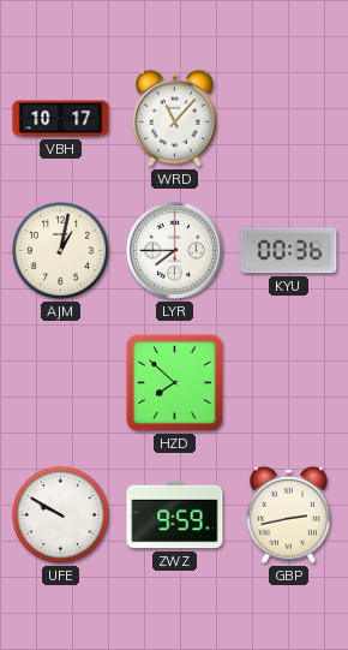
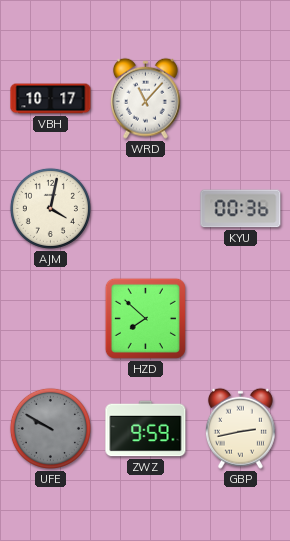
AJM: 1:02 -> 4:02
LYR: 7:45 -> none
UFE dial: white -> grey
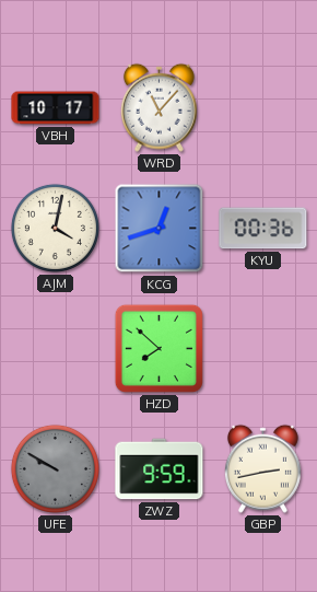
KCG: none -> 12:42
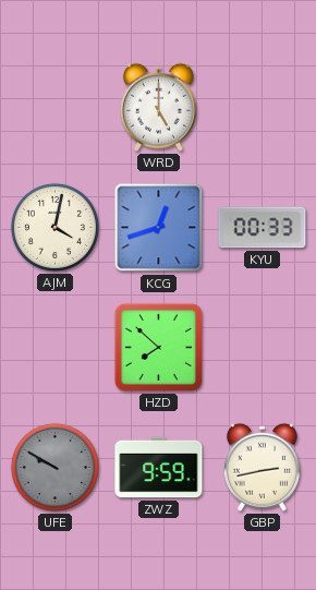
VBH: 10:17 -> none
WRD: 11:07 -> 5:00
KYU: 00:36 -> 00:33
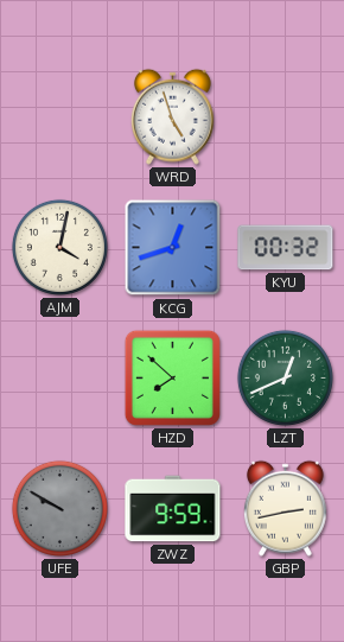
WRD: 5:00 -> 4:57
KYU: 00:33 -> 00:32
LZT: none -> 12:41
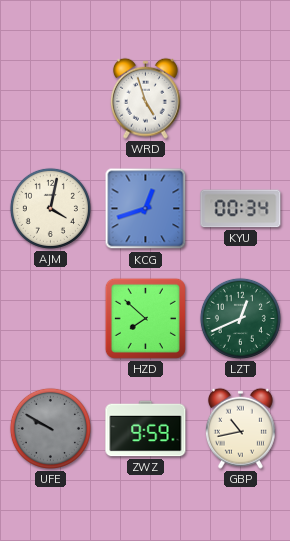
KYU: 00:32 -> 00:34
GBP: 2:43 -> 10:43
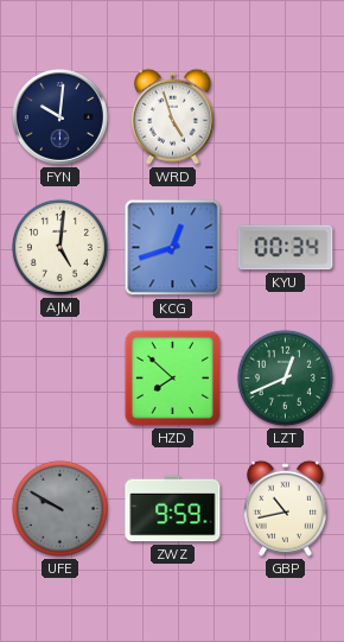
FYN: none -> 10:01
AJM: 4:02 -> 5:01
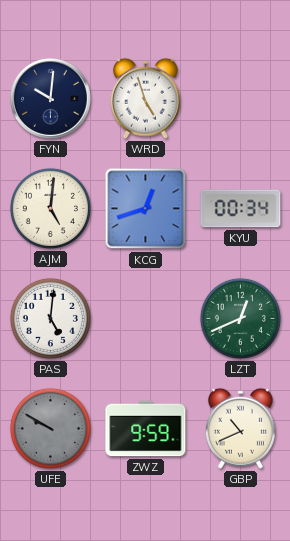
PAS: none -> 5:01
HZD: 7:52 -> none
GBP: 10:43 -> 10:41
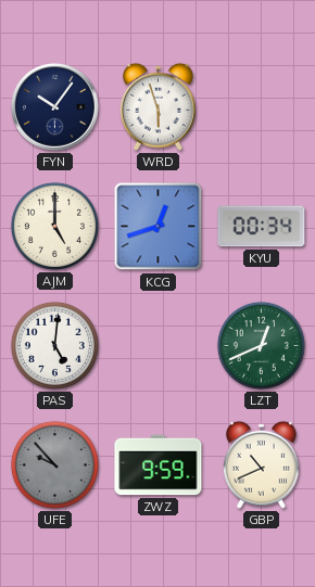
FYN: 10:01 -> 10:06
WRD: 4:57 -> 5:57
AJM: 5:01 -> 5:00
UFE: 9:50 -> 9:53
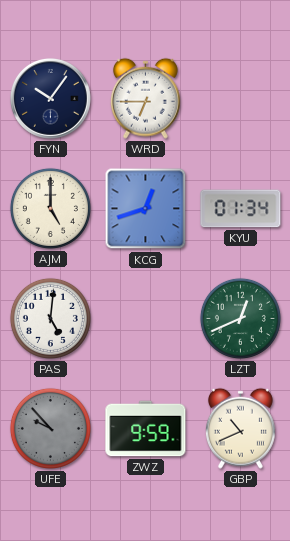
WRD: 5:57 -> 6:45
KYU: 00:34 -> 01:34
